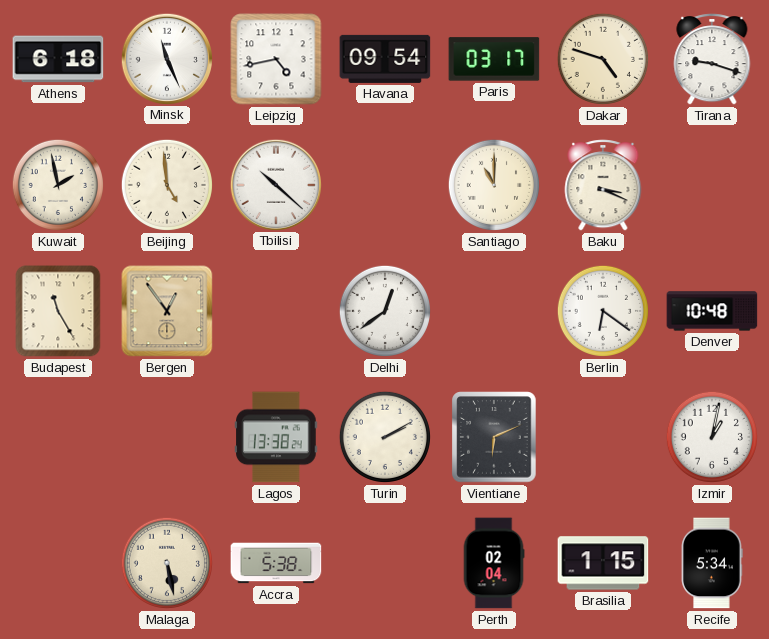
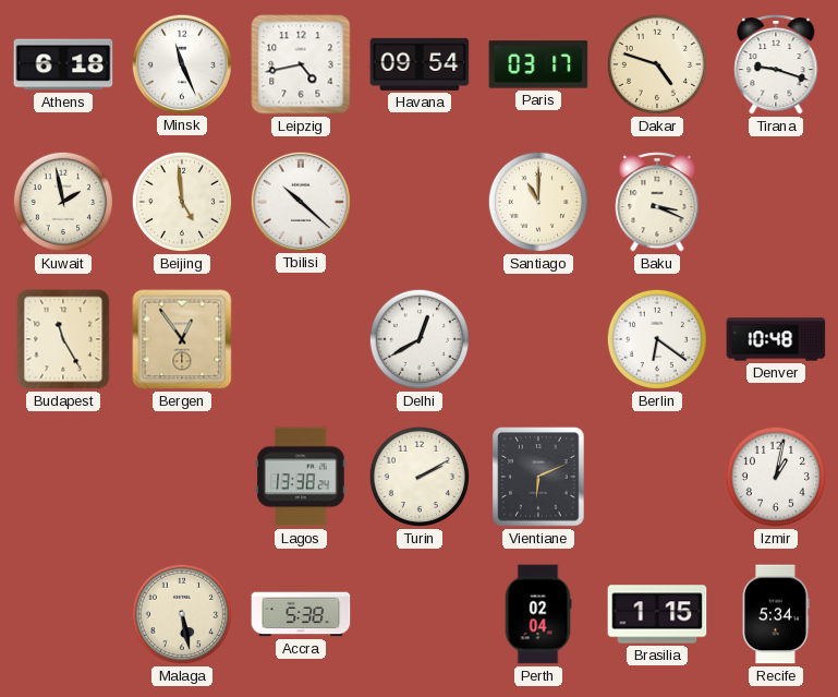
Delhi: 12:39 -> 12:40
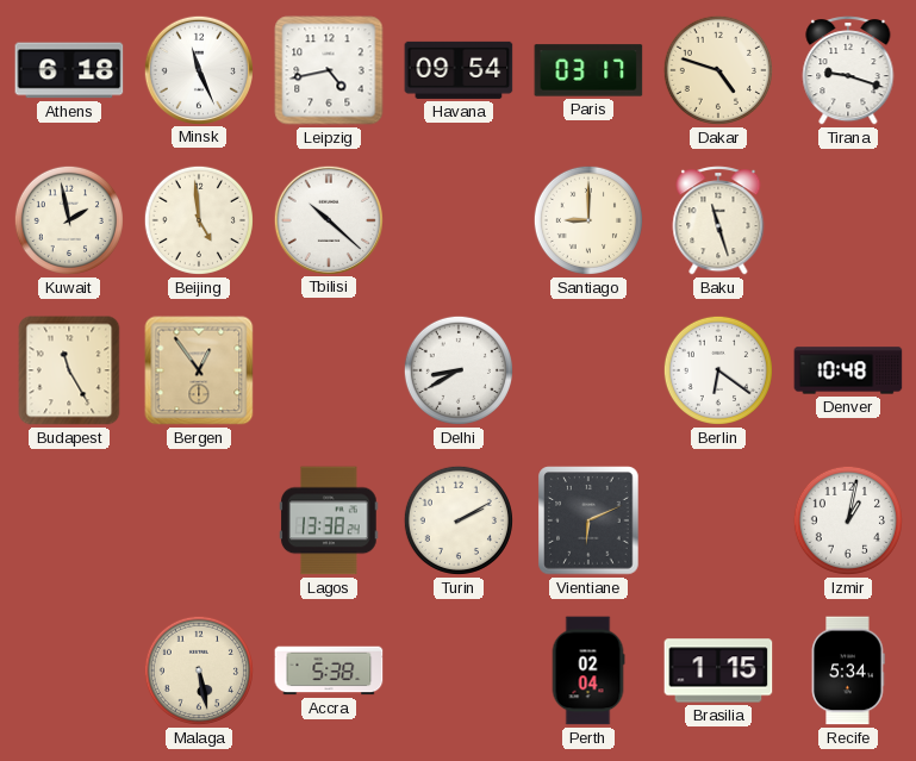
Santiago: 11:00 -> 9:00
Baku: 3:19 -> 11:27
Delhi: 12:40 -> 8:40
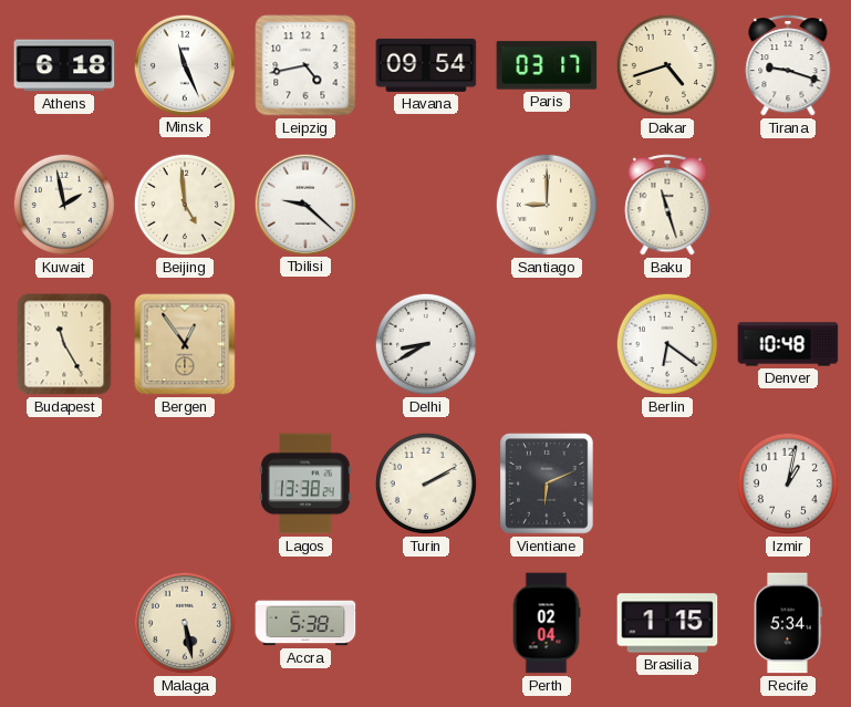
Dakar: 4:48 -> 4:42
Tbilisi: 10:22 -> 9:22
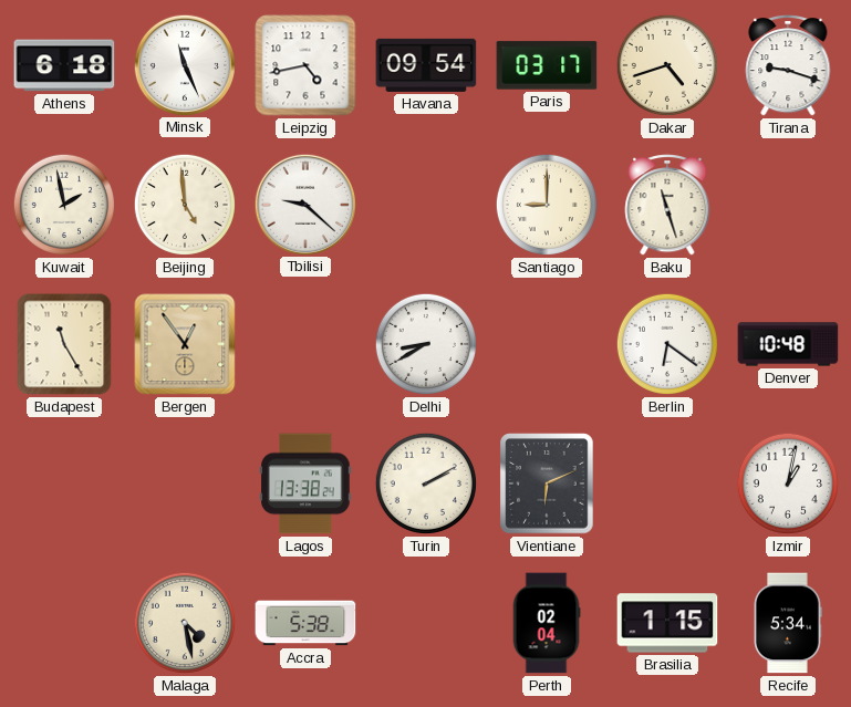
Malaga: 5:28 -> 4:28
